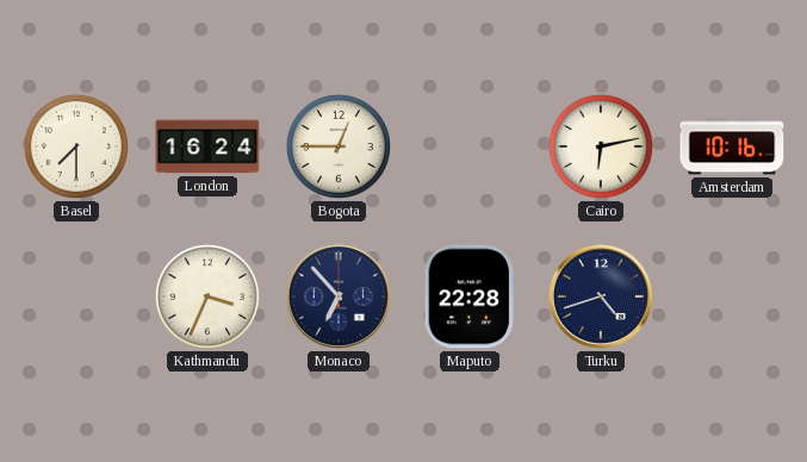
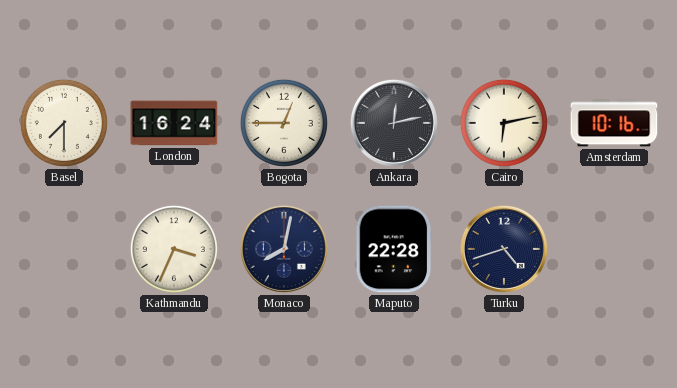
Ankara: none -> 12:13
Monaco: 6:53 -> 8:02
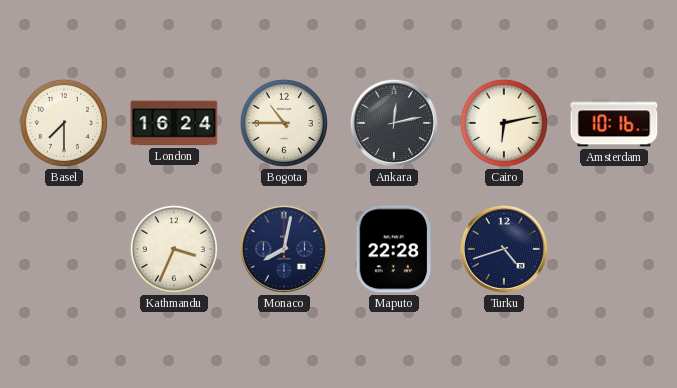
Bogota: 12:45 -> 10:45
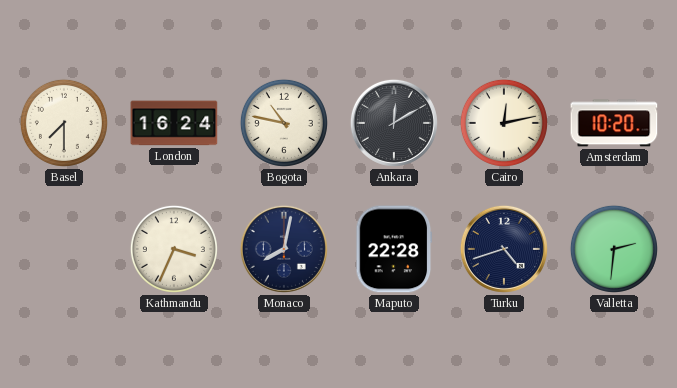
Bogota: 10:45 -> 10:47
Ankara: 12:13 -> 12:10
Cairo: 6:13 -> 12:13
Amsterdam: 10:16 -> 10:20
Valletta: none -> 2:31
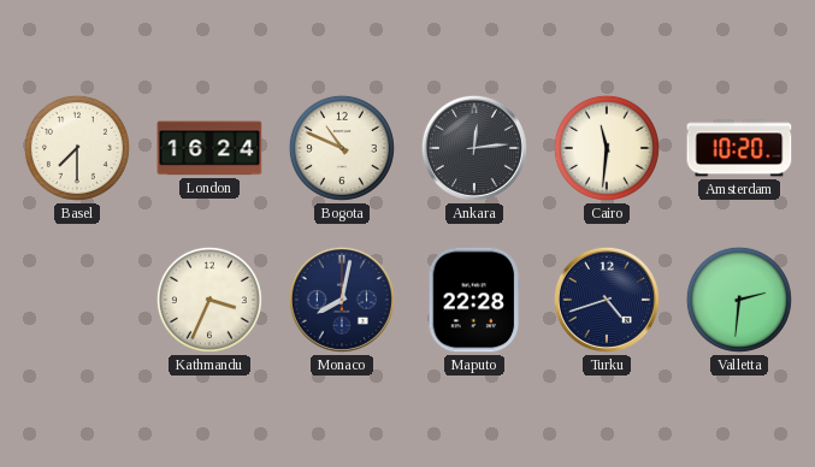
Bogota: 10:47 -> 10:49
Ankara: 12:10 -> 12:14
Cairo: 12:13 -> 11:31
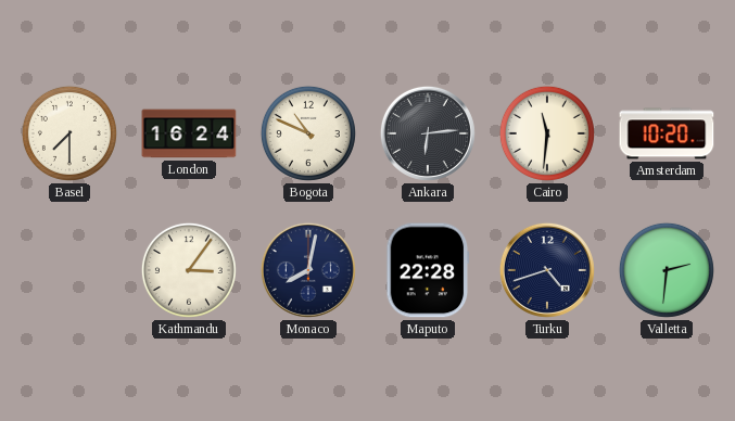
Ankara: 12:14 -> 6:14
Kathmandu: 3:34 -> 3:06
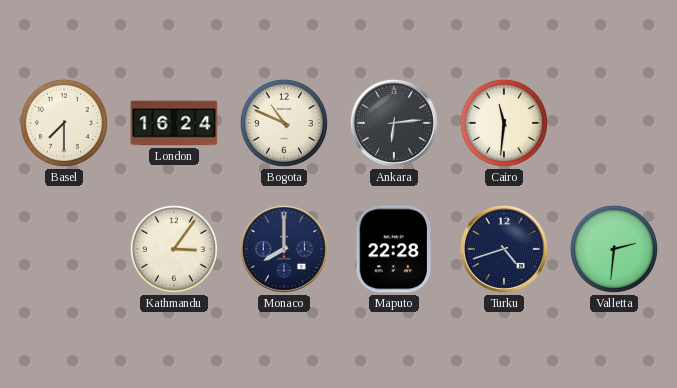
Amsterdam: 10:20 -> none
Monaco: 8:02 -> 8:00
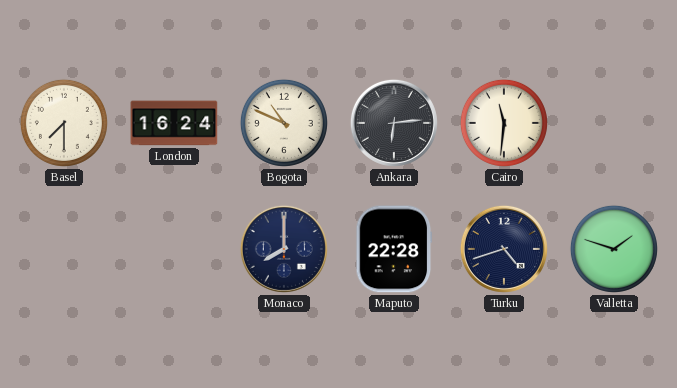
Kathmandu: 3:06 -> none
Valletta: 2:31 -> 1:48
